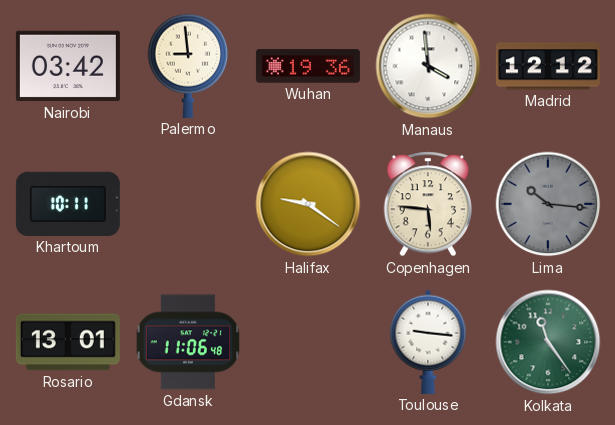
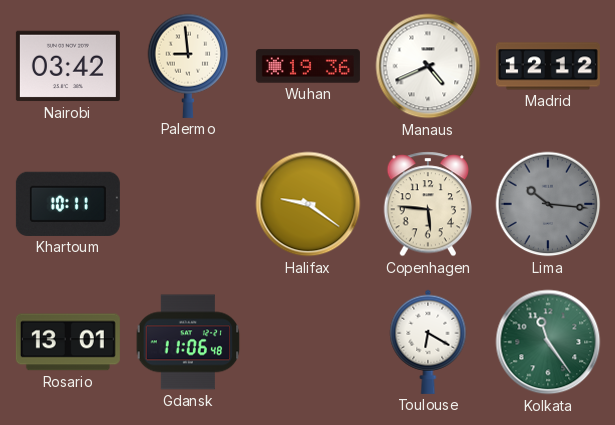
Manaus: 3:59 -> 4:41
Toulouse: 9:16 -> 6:20
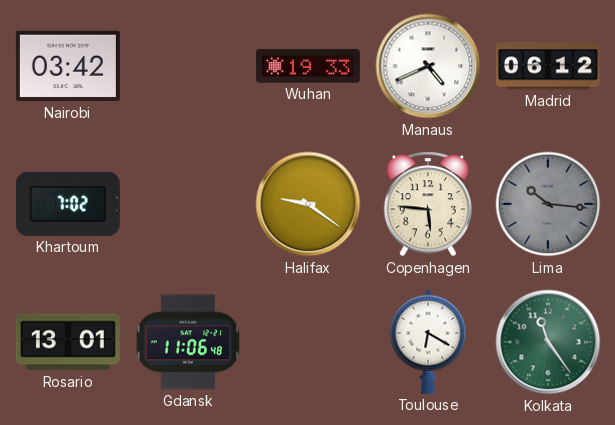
Palermo: 8:59 -> none
Wuhan: 19:36 -> 19:33
Madrid: 12:12 -> 06:12
Khartoum: 10:11 -> 7:02
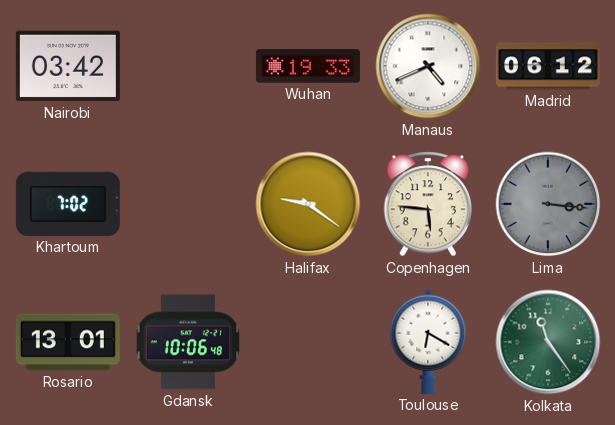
Lima: 10:16 -> 3:16
Gdansk: 11:06 -> 10:06
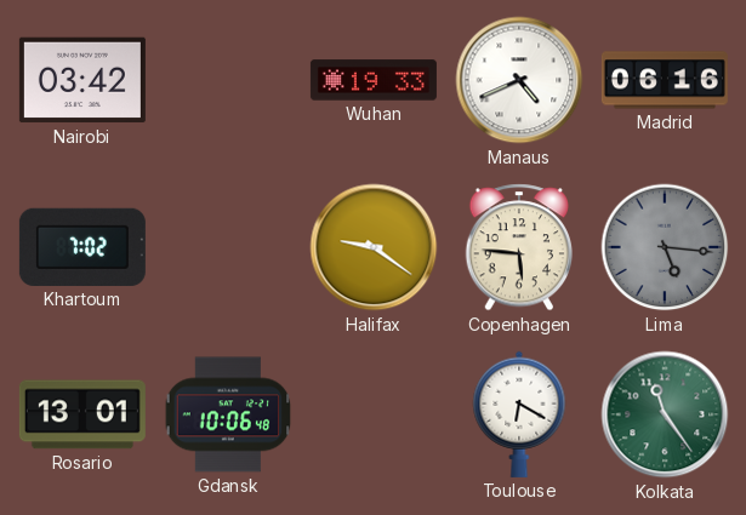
Madrid: 06:12 -> 06:16
Lima: 3:16 -> 5:16
